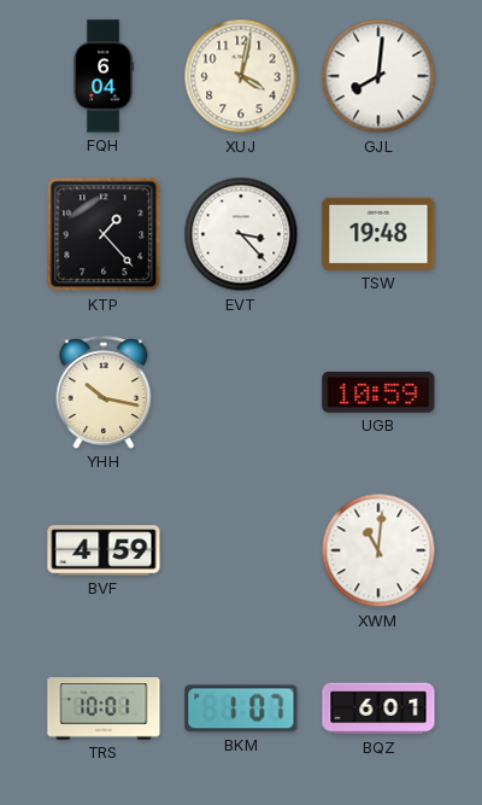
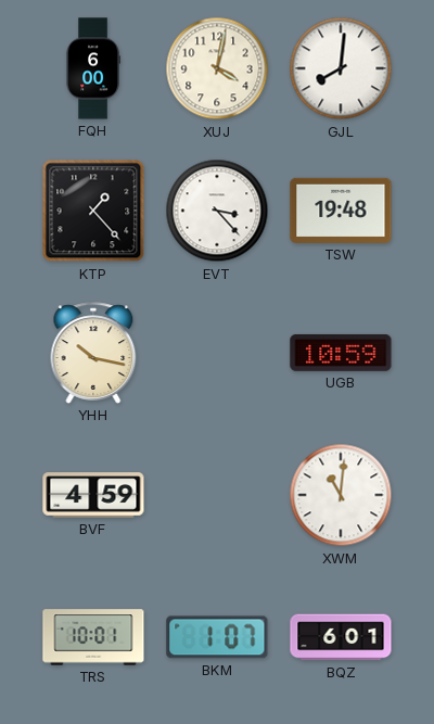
FQH: 6:04 -> 6:00
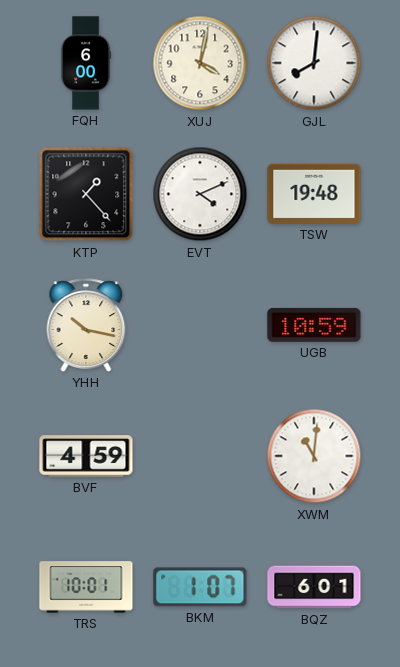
EVT: 3:23 -> 4:11
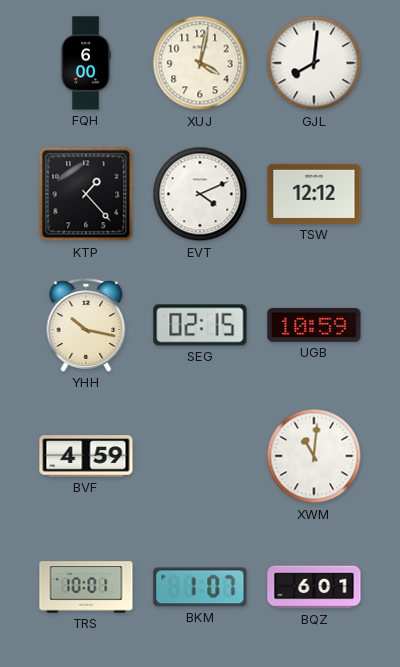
TSW: 19:48 -> 12:12
SEG: none -> 02:15
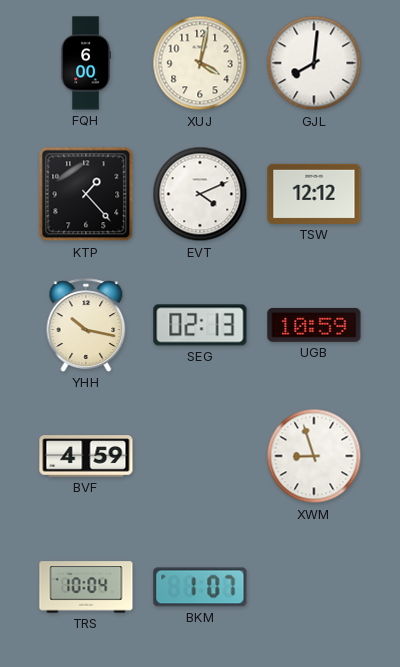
SEG: 02:15 -> 02:13
XWM: 11:01 -> 8:57
TRS: 10:01 -> 10:04
BQZ: 6:01 -> none
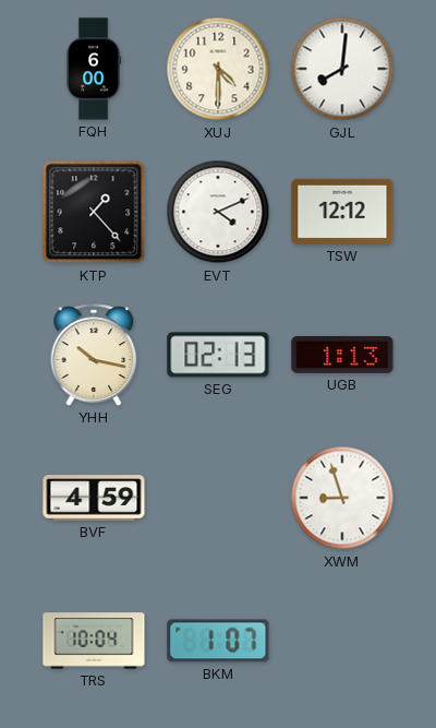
XUJ: 4:02 -> 4:30
UGB: 10:59 -> 1:13
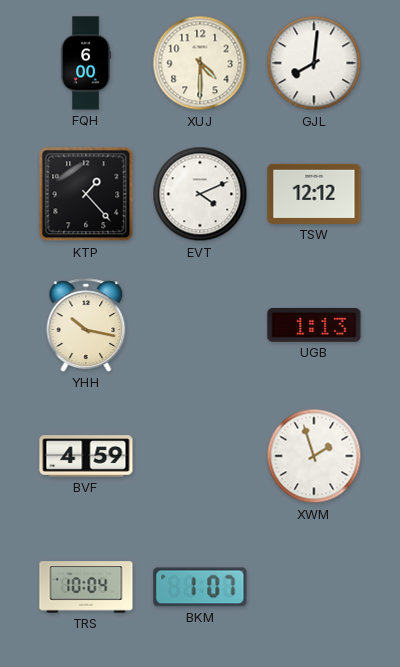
SEG: 02:13 -> none
XWM: 8:57 -> 1:57
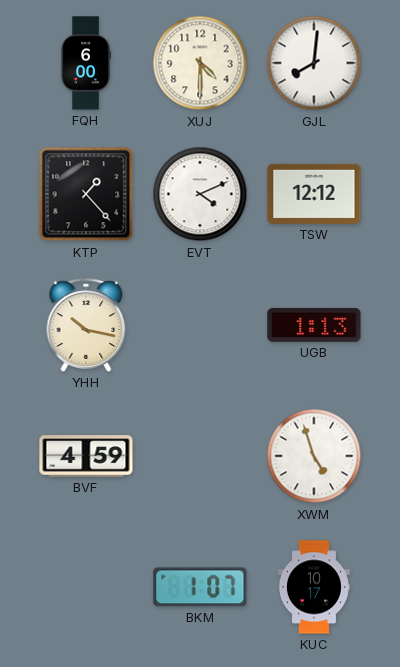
XWM: 1:57 -> 4:57
TRS: 10:04 -> none
KUC: none -> 10:17
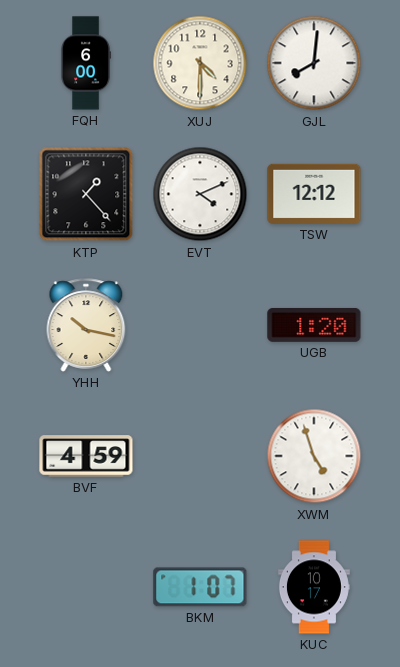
UGB: 1:13 -> 1:20
